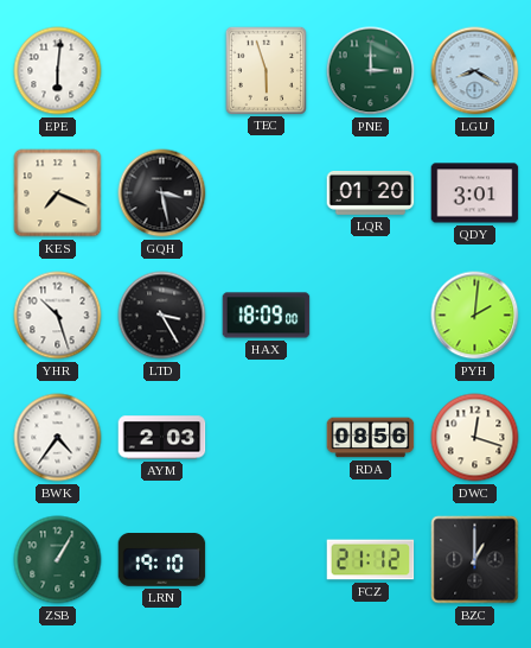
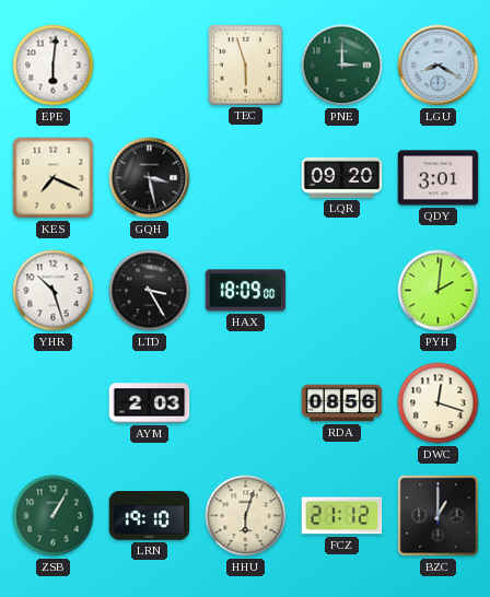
LQR: 01:20 -> 09:20
BWK: 4:36 -> none
HHU: none -> 6:03
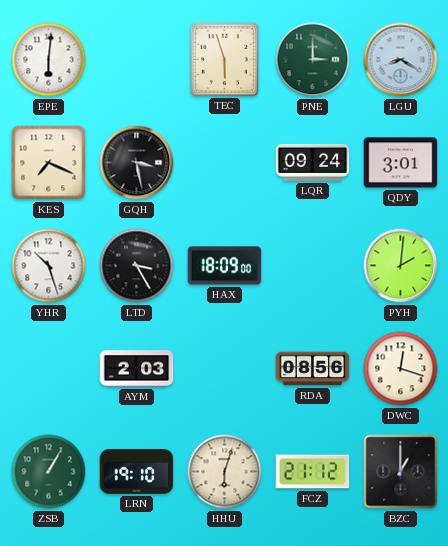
LQR: 09:20 -> 09:24
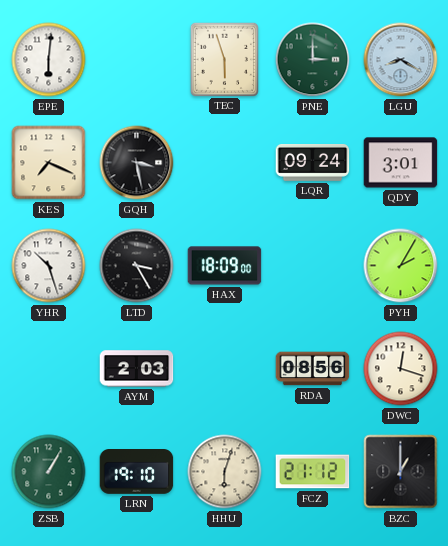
PYH: 2:01 -> 2:05
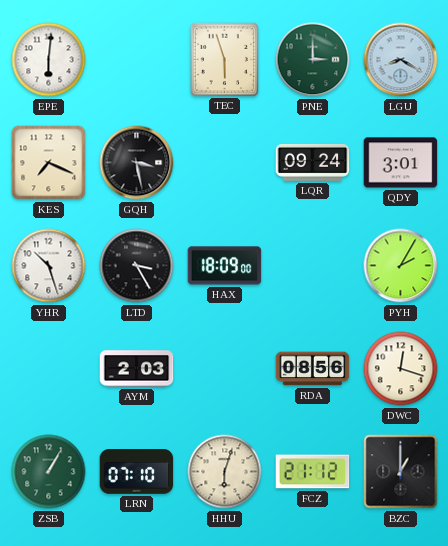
LRN: 19:10 -> 07:10
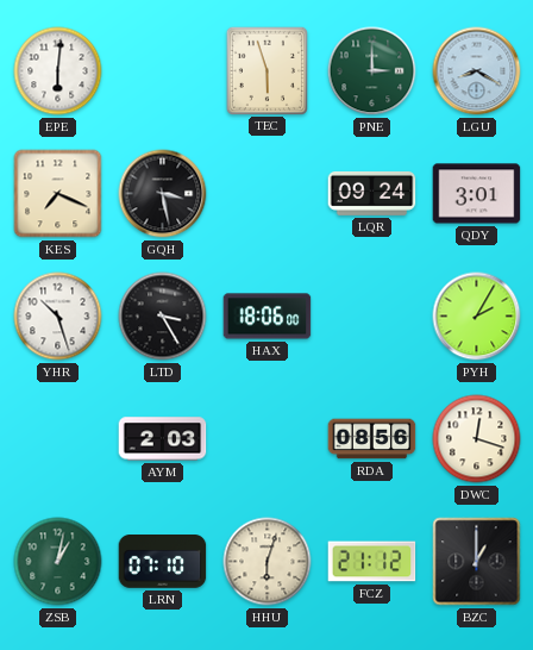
HAX: 18:09 -> 18:06
ZSB: 1:05 -> 1:02
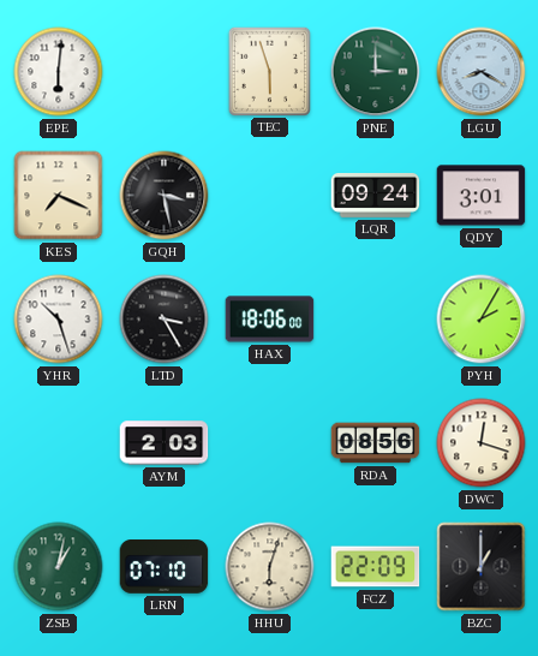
FCZ: 21:12 -> 22:09
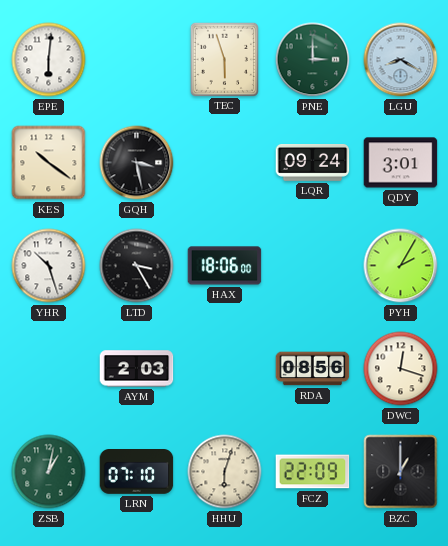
KES: 7:19 -> 10:21
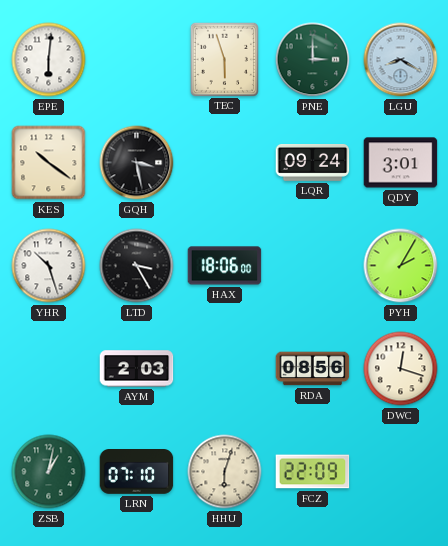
BZC: 1:00 -> none
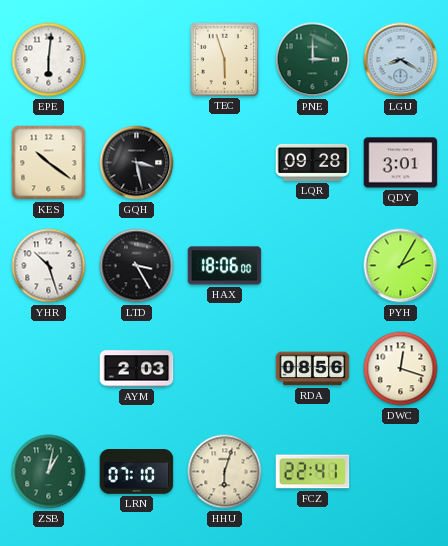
LQR: 09:24 -> 09:28
FCZ: 22:09 -> 22:41
